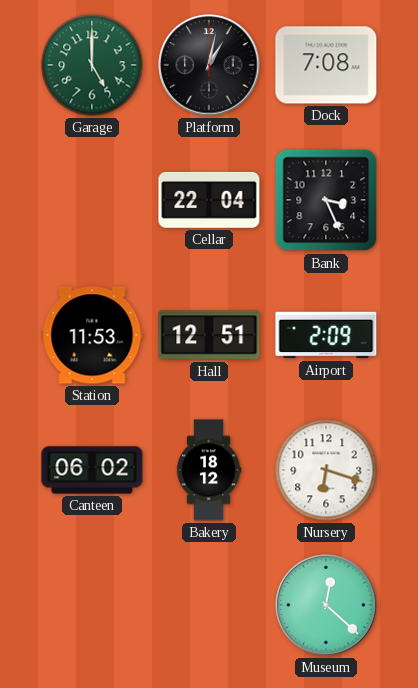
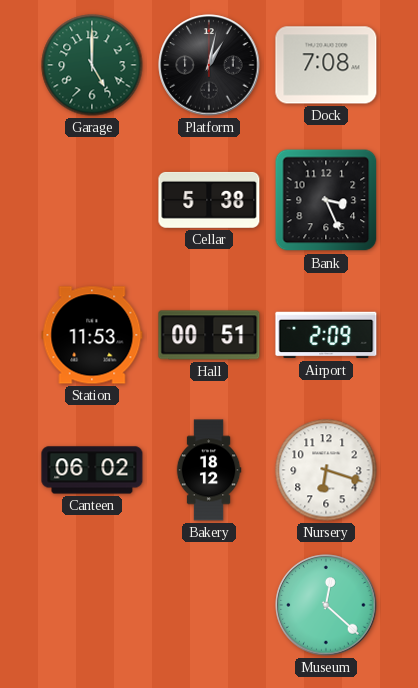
Cellar: 22:04 -> 5:38
Hall: 12:51 -> 00:51
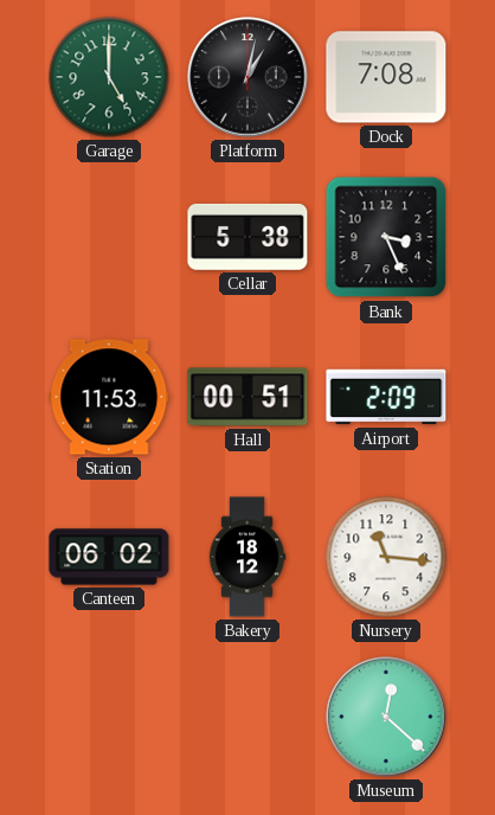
Nursery: 6:18 -> 11:16
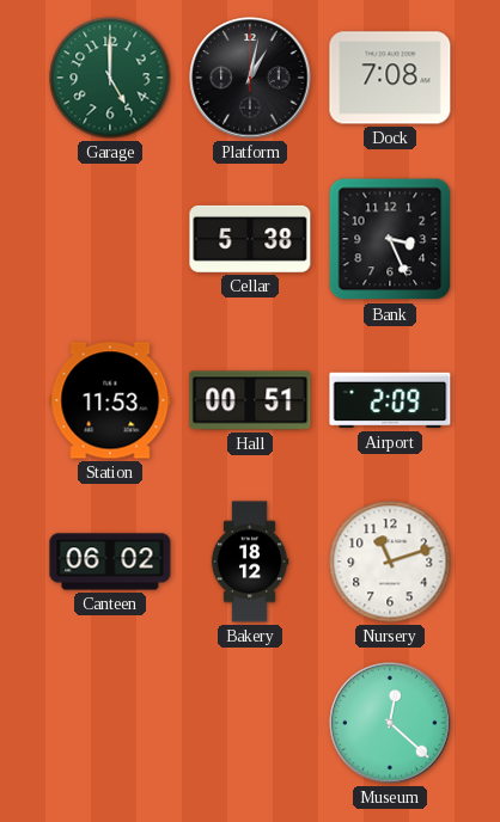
Nursery: 11:16 -> 11:12
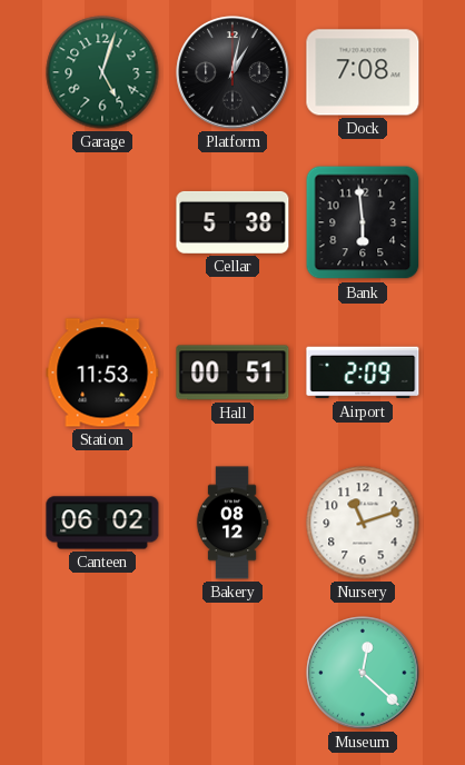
Garage: 5:00 -> 5:03
Bank: 3:26 -> 5:59
Bakery: 18:12 -> 08:12
